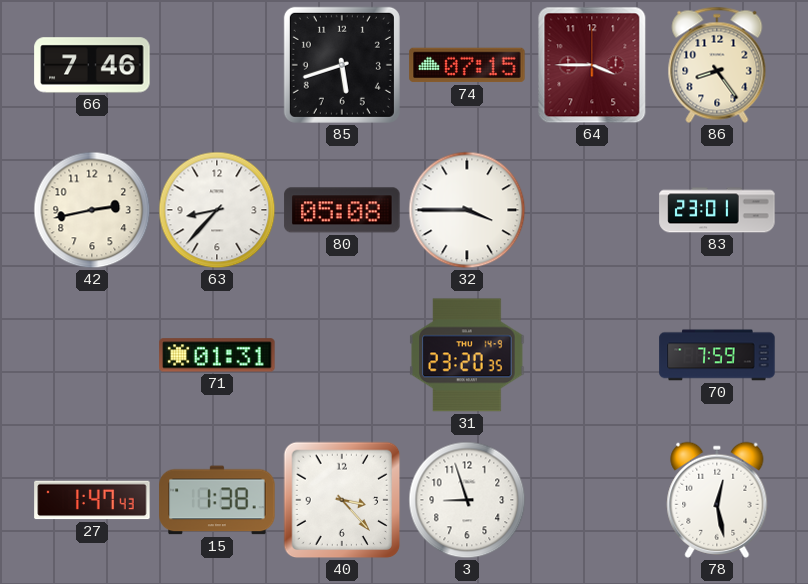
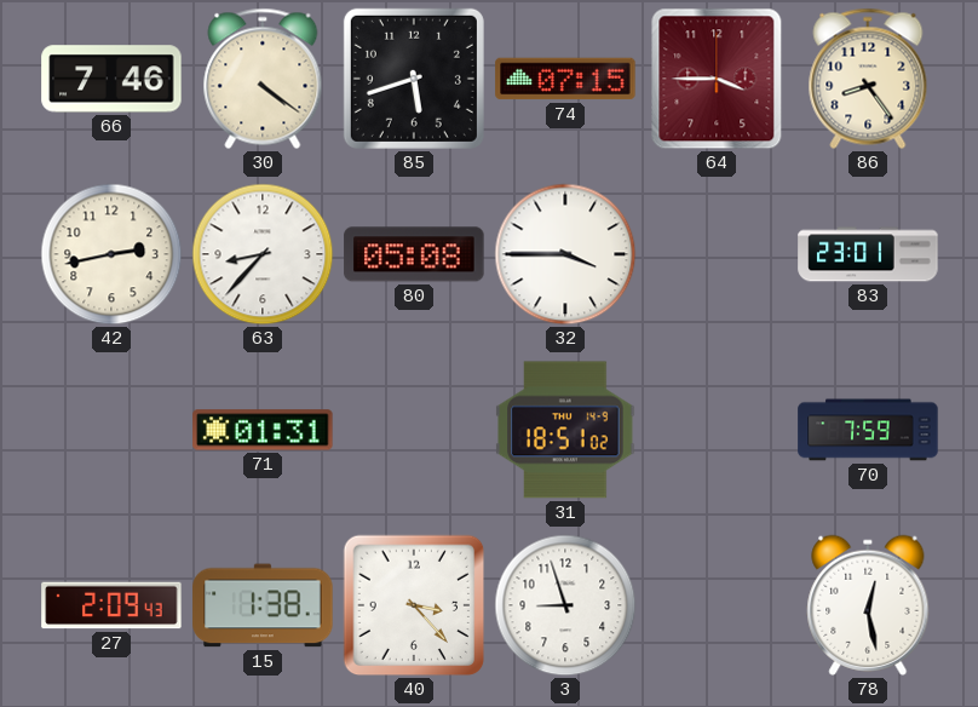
30: none -> 4:21
31: 23:20 -> 18:51
27: 1:47 -> 2:09
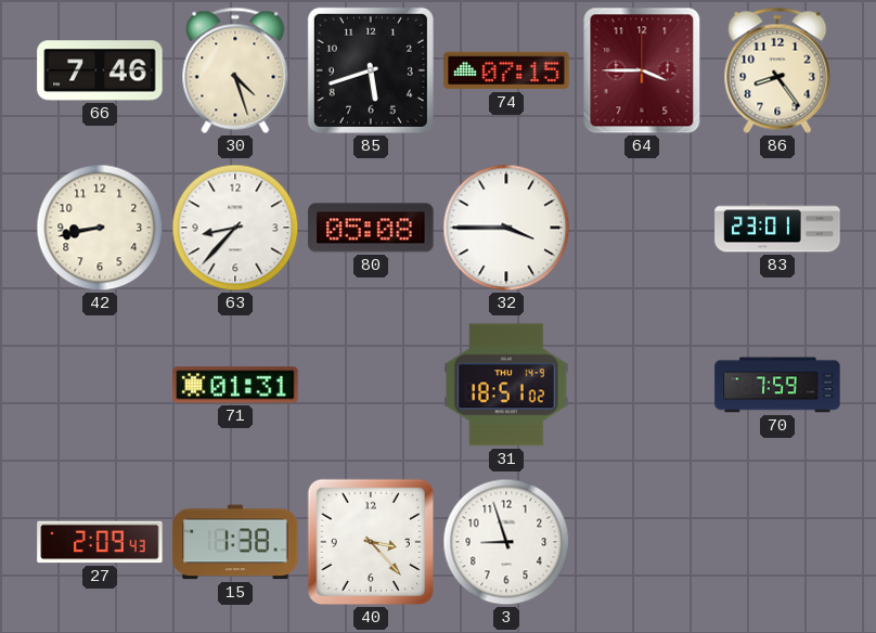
30: 4:21 -> 4:27
42: 2:43 -> 8:43
78: 12:28 -> none
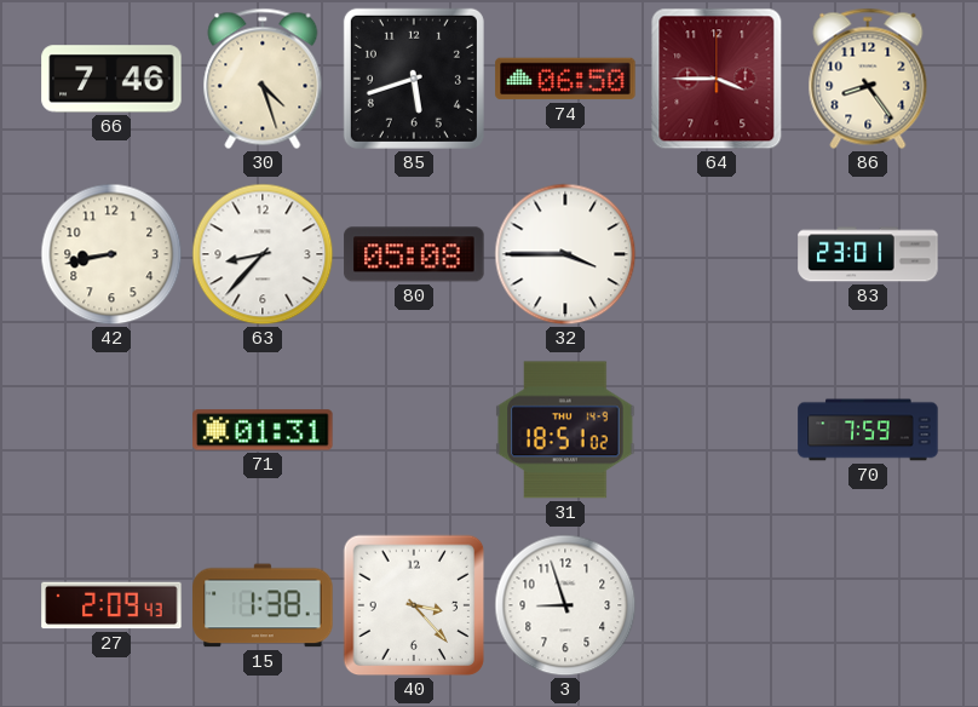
74: 07:15 -> 06:50
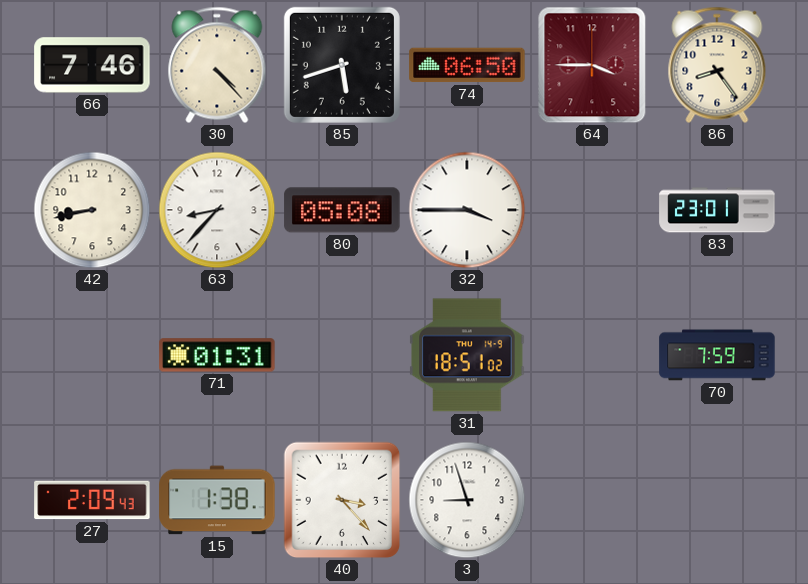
30: 4:27 -> 4:23
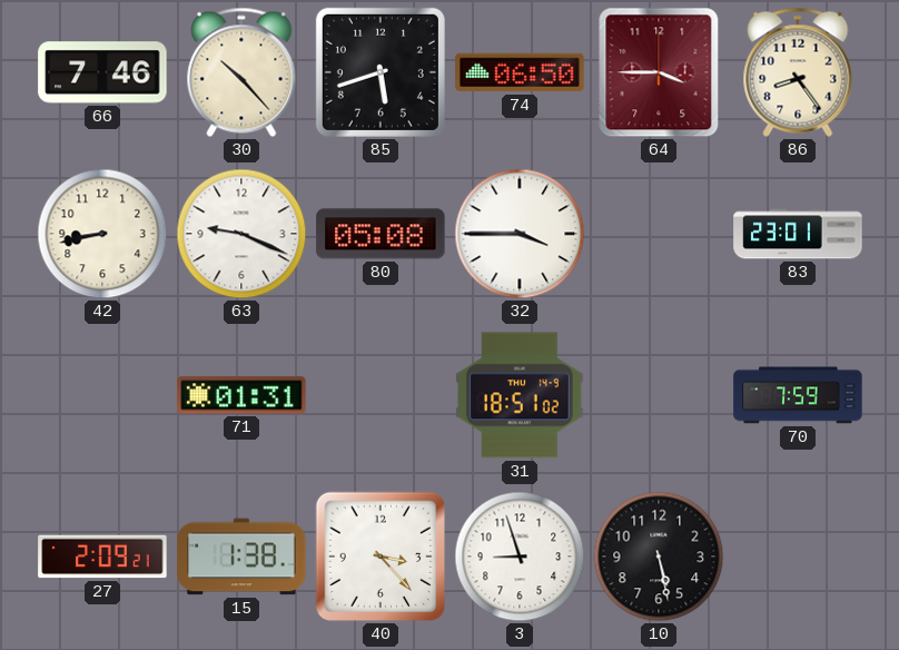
30: 4:23 -> 10:23
63: 8:37 -> 9:19
27: 2:09:43 -> 2:09:21
10: none -> 5:28
